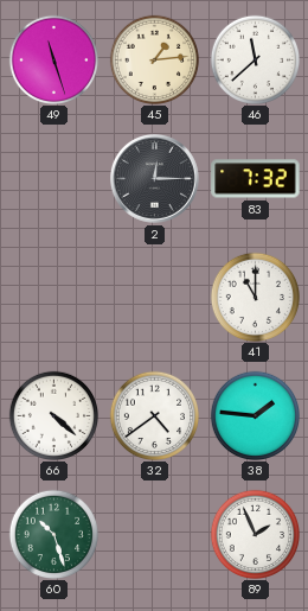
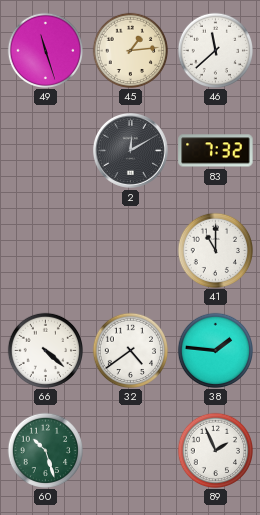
2: 12:15 -> 12:10
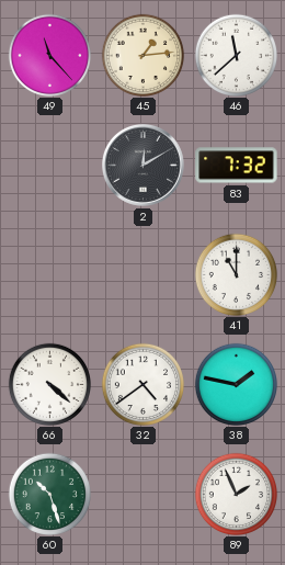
49: 11:27 -> 11:23
38: 1:46 -> 1:47
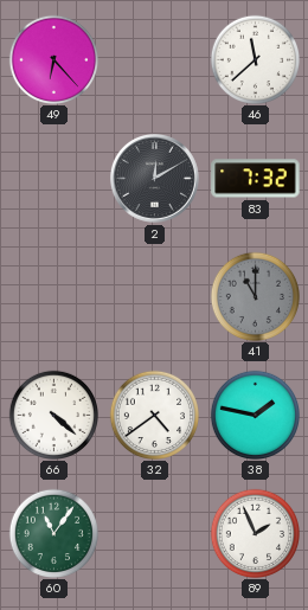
49: 11:23 -> 6:23
45: 1:14 -> none
41 dial: white -> grey
60: 10:27 -> 11:06
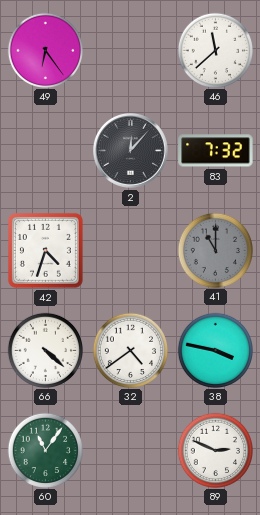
49: 6:23 -> 6:24
2: 12:10 -> 12:07
42: none -> 4:33
38: 1:47 -> 3:47
89: 1:56 -> 2:49
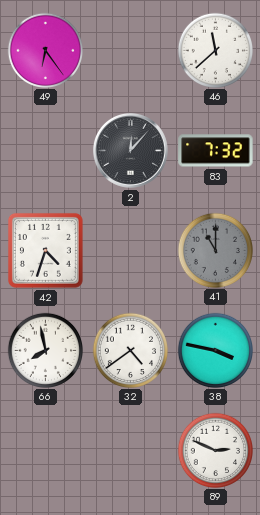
66: 4:22 -> 7:58
60: 11:06 -> none
